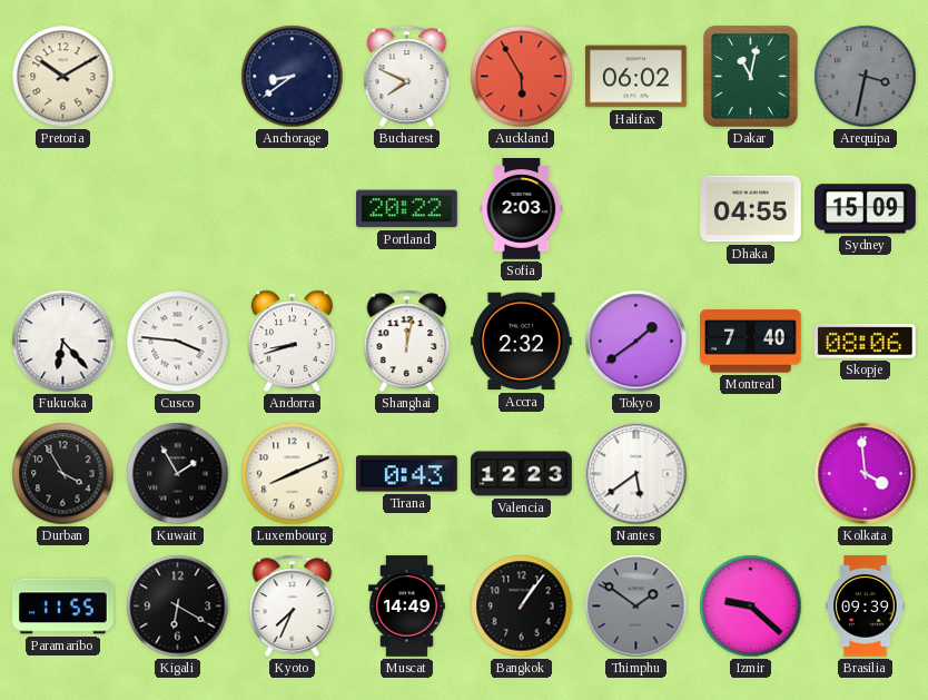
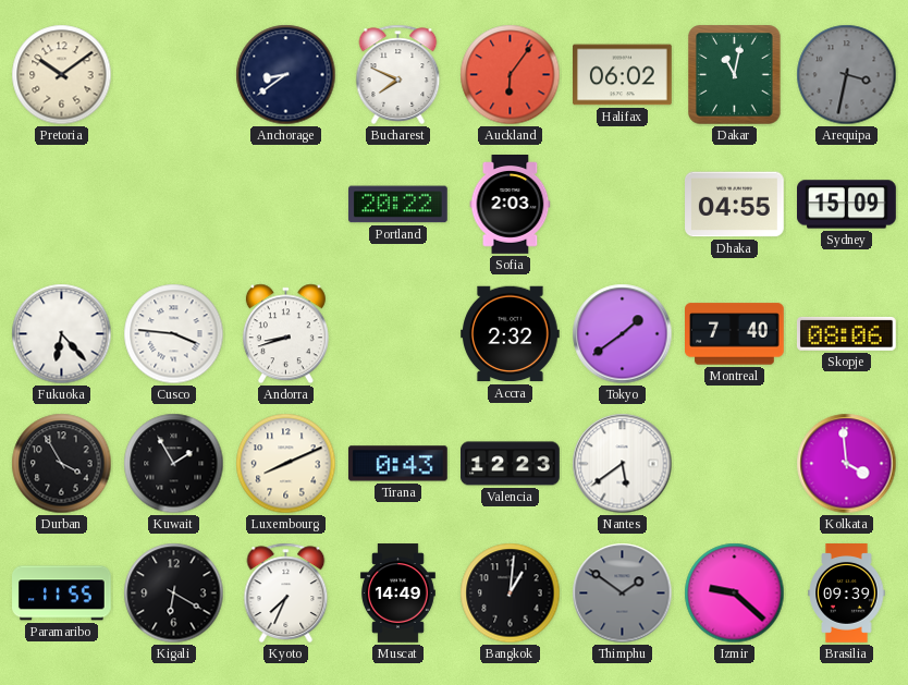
Pretoria: 10:10 -> 10:09
Auckland: 5:55 -> 6:06
Shanghai: 12:02 -> none
Bangkok: 1:06 -> 1:01
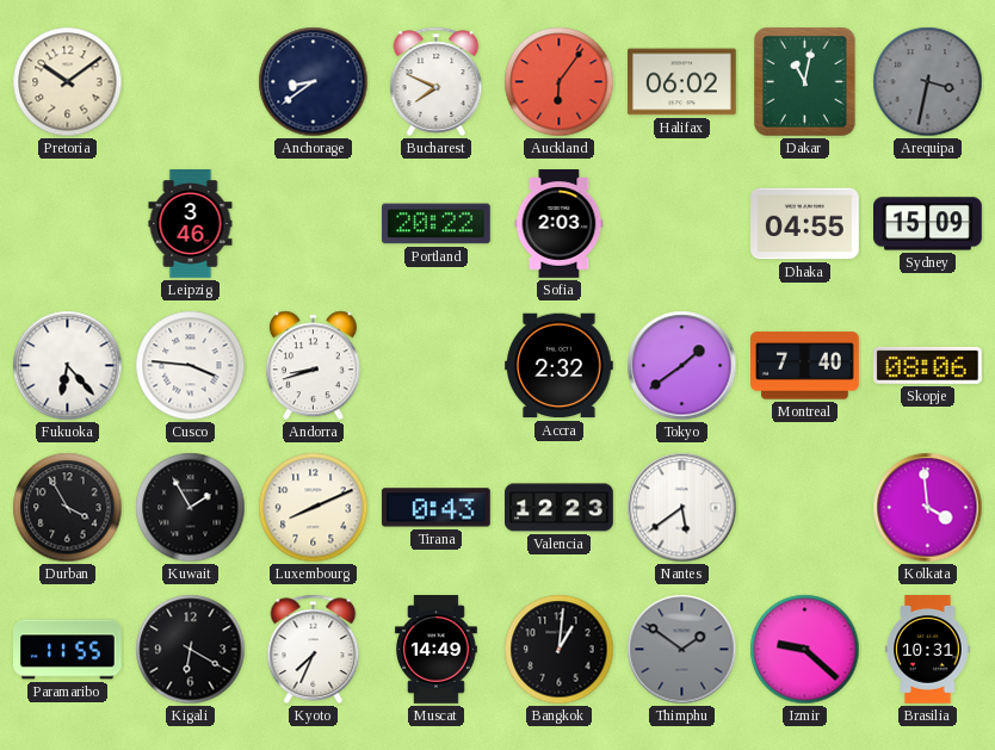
Leipzig: none -> 3:46
Brasilia: 09:39 -> 10:31
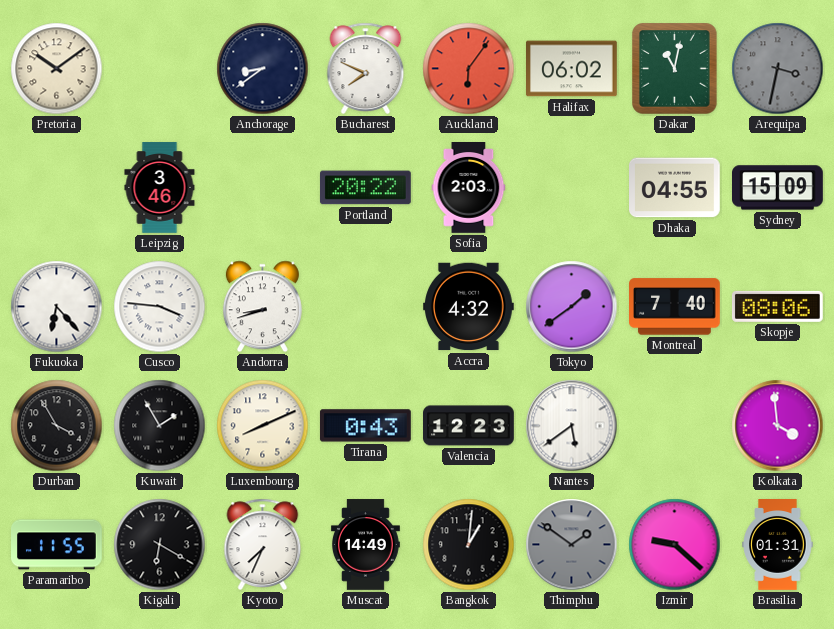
Accra: 2:32 -> 4:32
Brasilia: 10:31 -> 01:31
